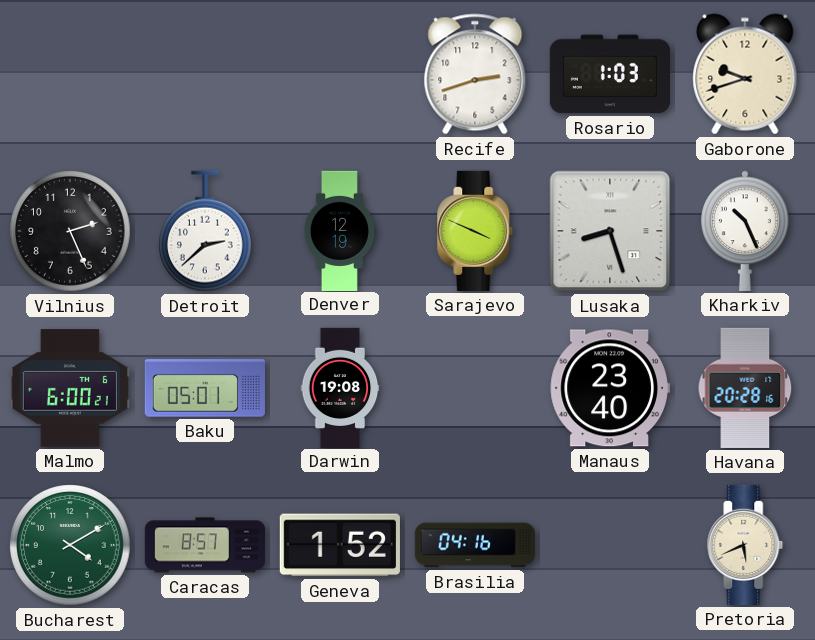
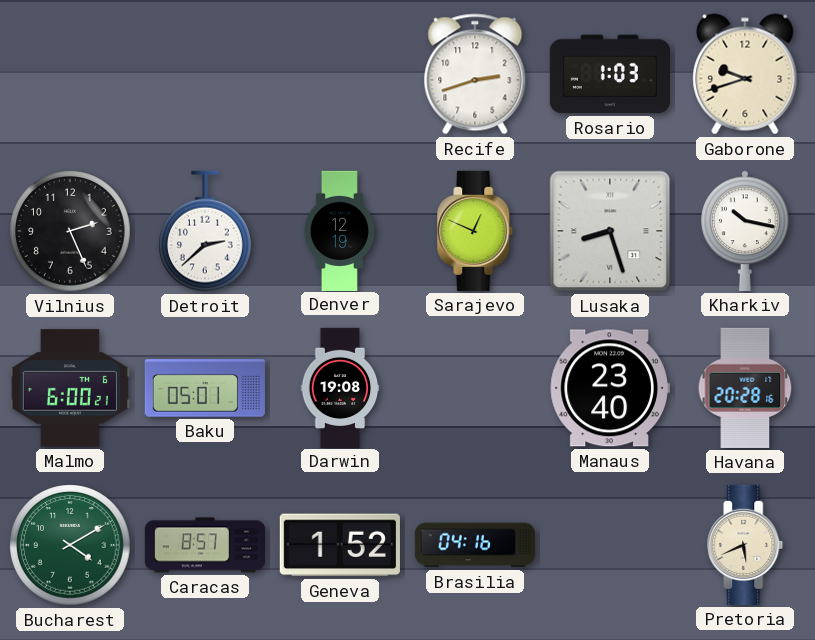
Sarajevo: 3:49 -> 12:49
Kharkiv: 10:26 -> 10:17
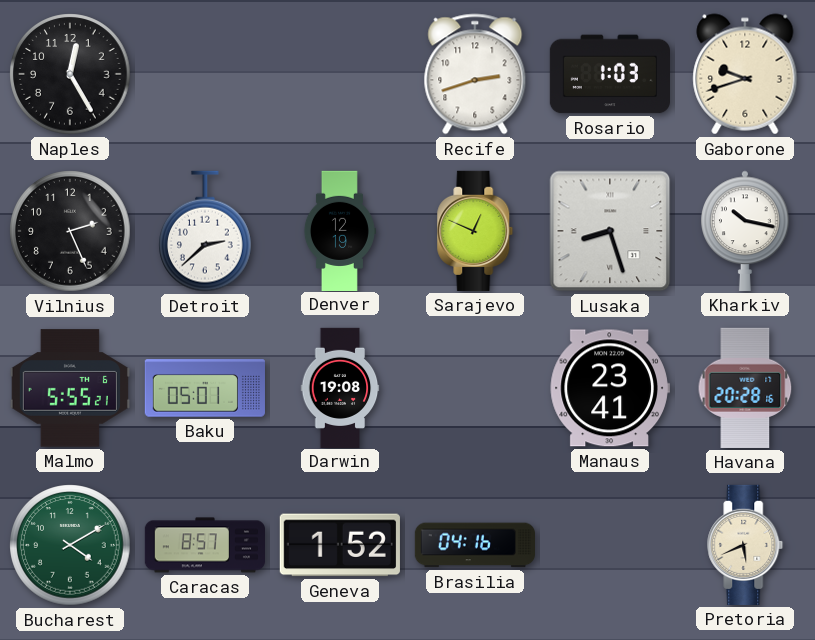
Naples: none -> 12:25
Malmo: 6:00 -> 5:55
Manaus: 23:40 -> 23:41
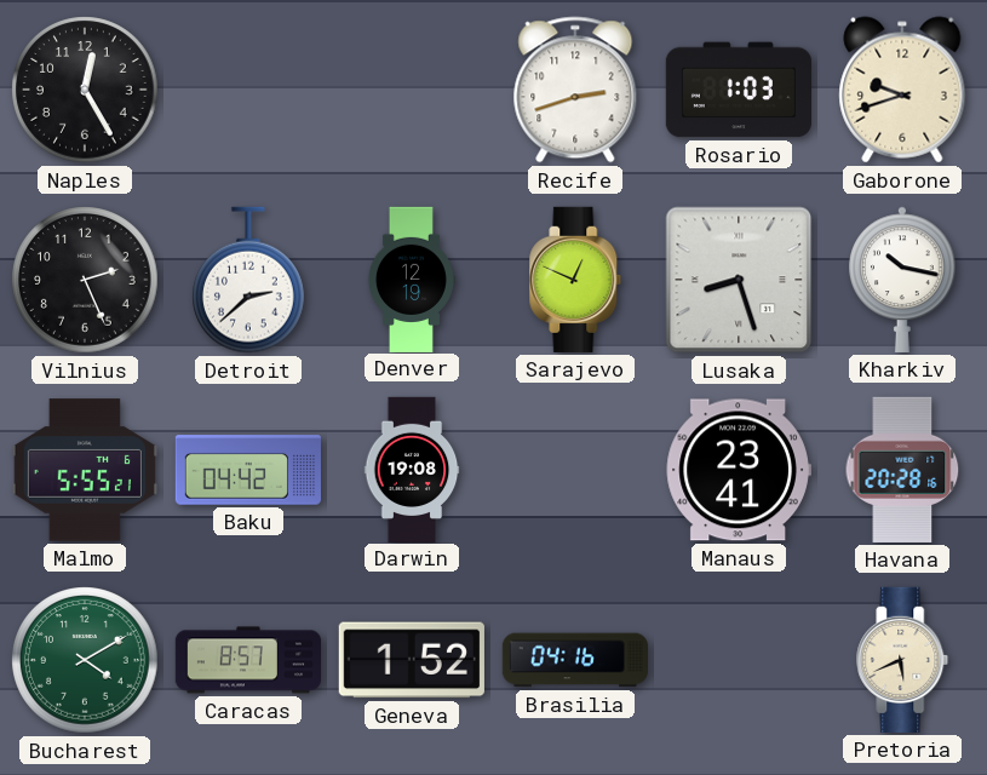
Baku: 05:01 -> 04:42
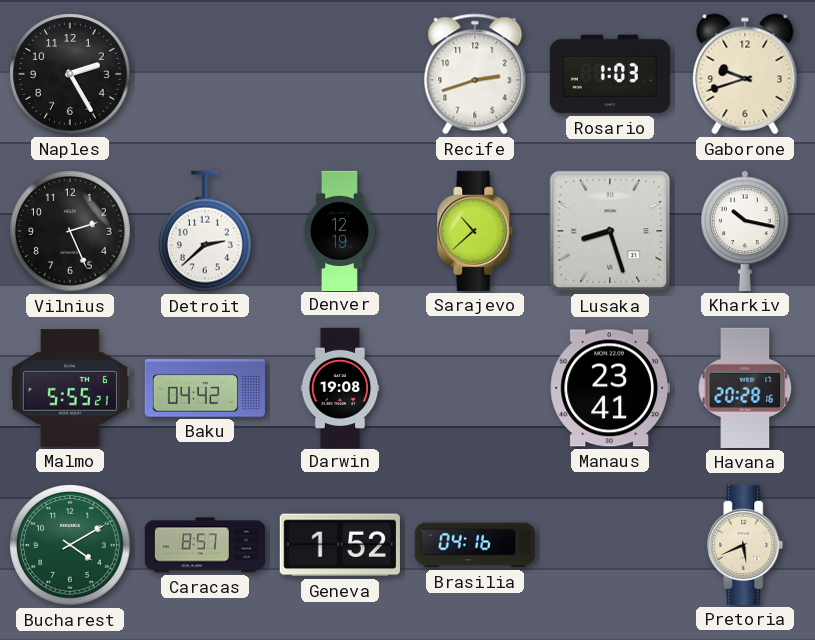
Naples: 12:25 -> 2:25
Sarajevo: 12:49 -> 10:38
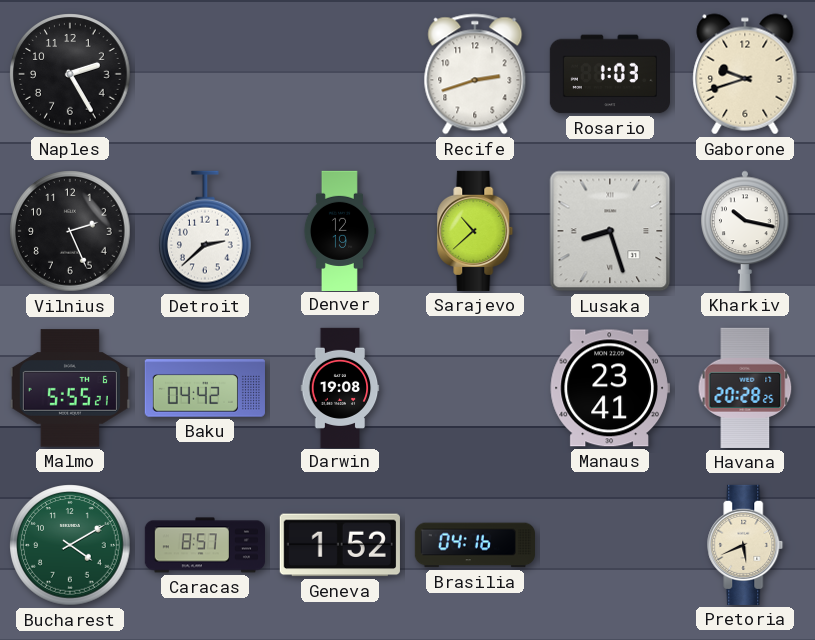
Havana: 20:28:16 -> 20:28:25
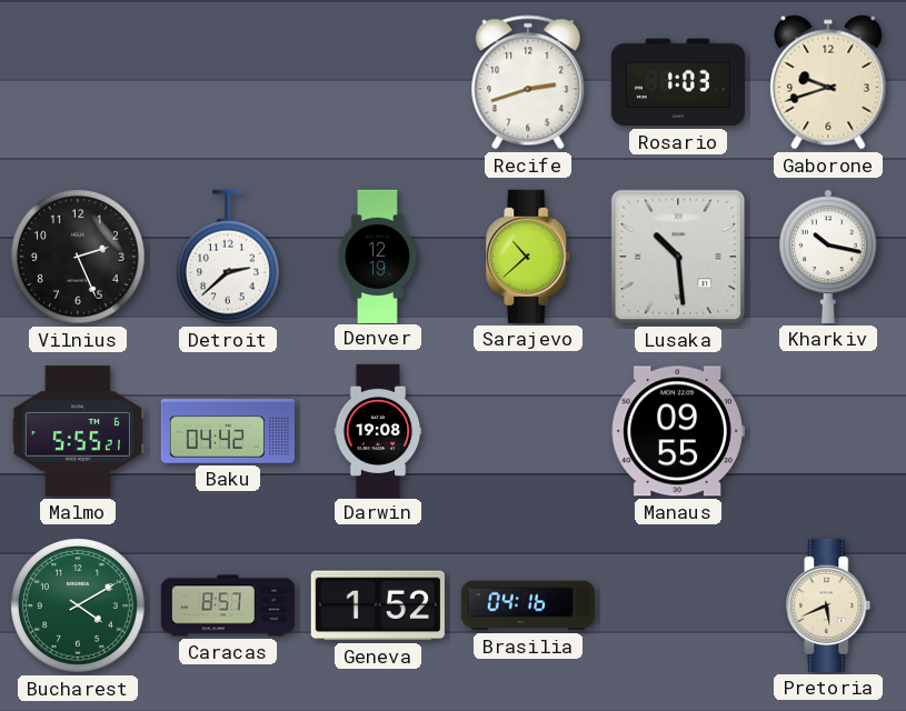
Naples: 2:25 -> none
Lusaka: 8:27 -> 10:29
Manaus: 23:41 -> 09:55
Havana: 20:28 -> none
